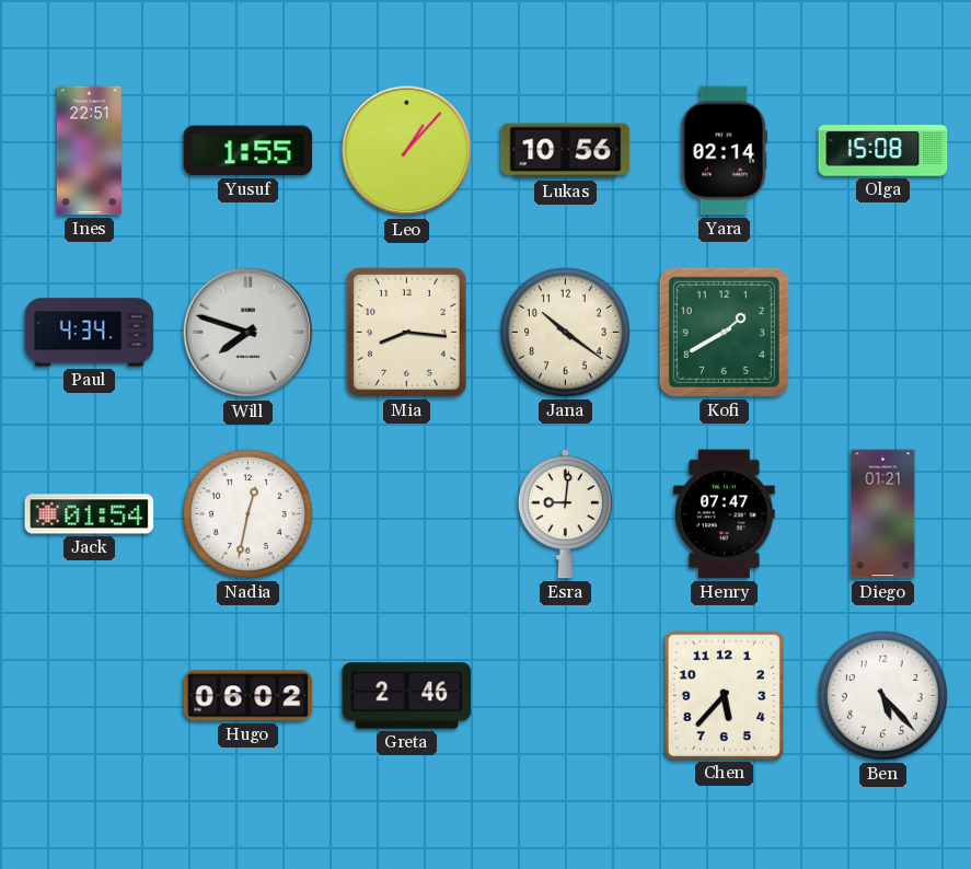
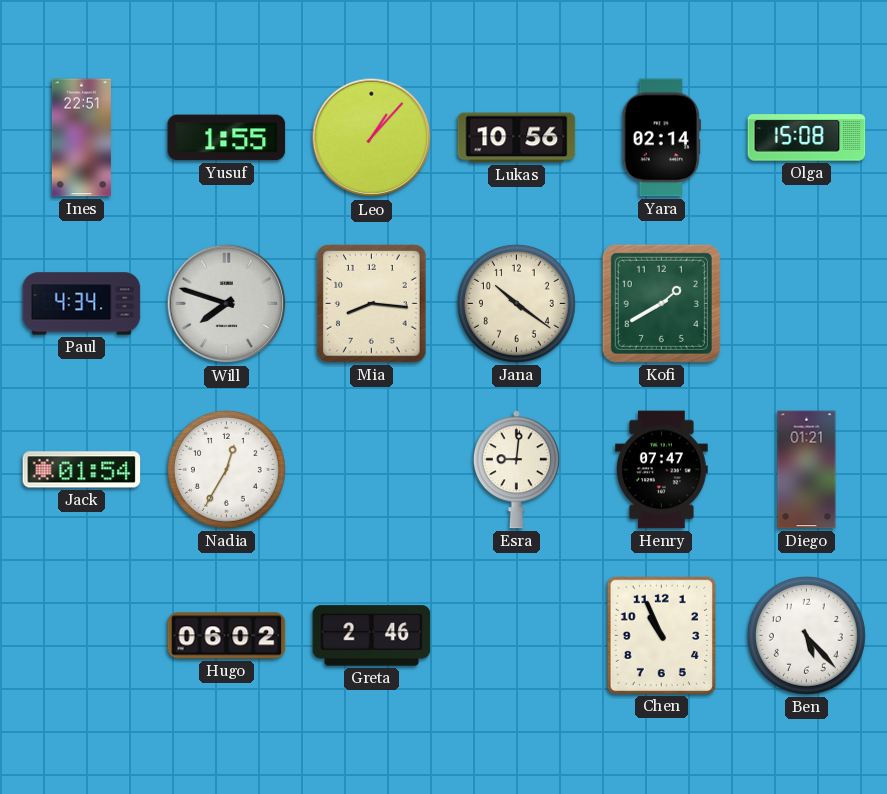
Nadia: 12:32 -> 12:35
Chen: 5:37 -> 10:56
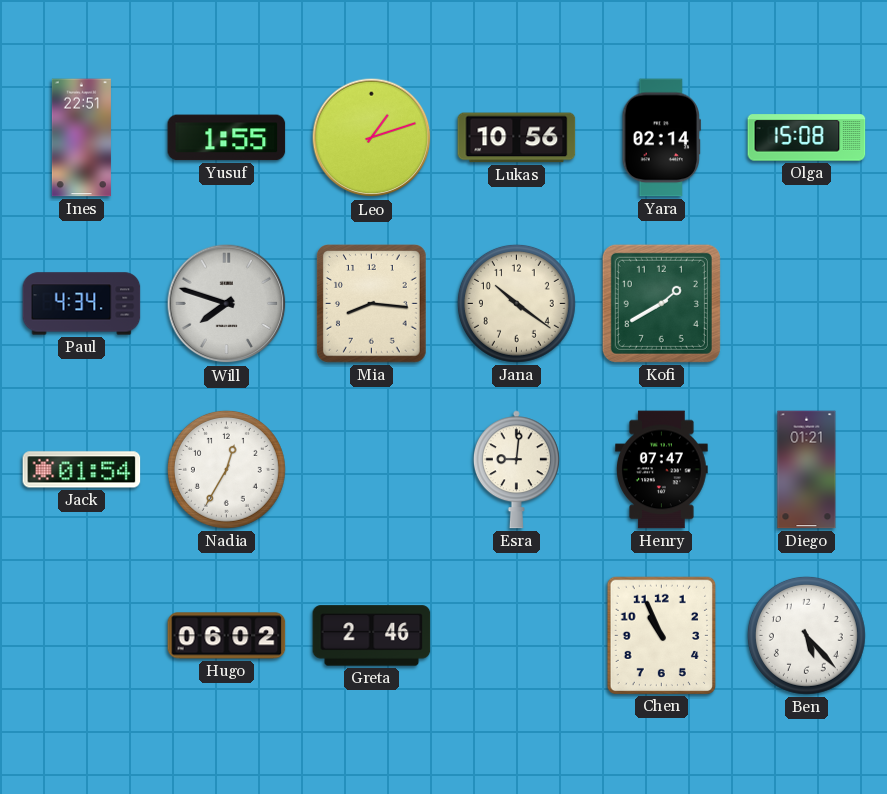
Leo: 1:07 -> 1:12
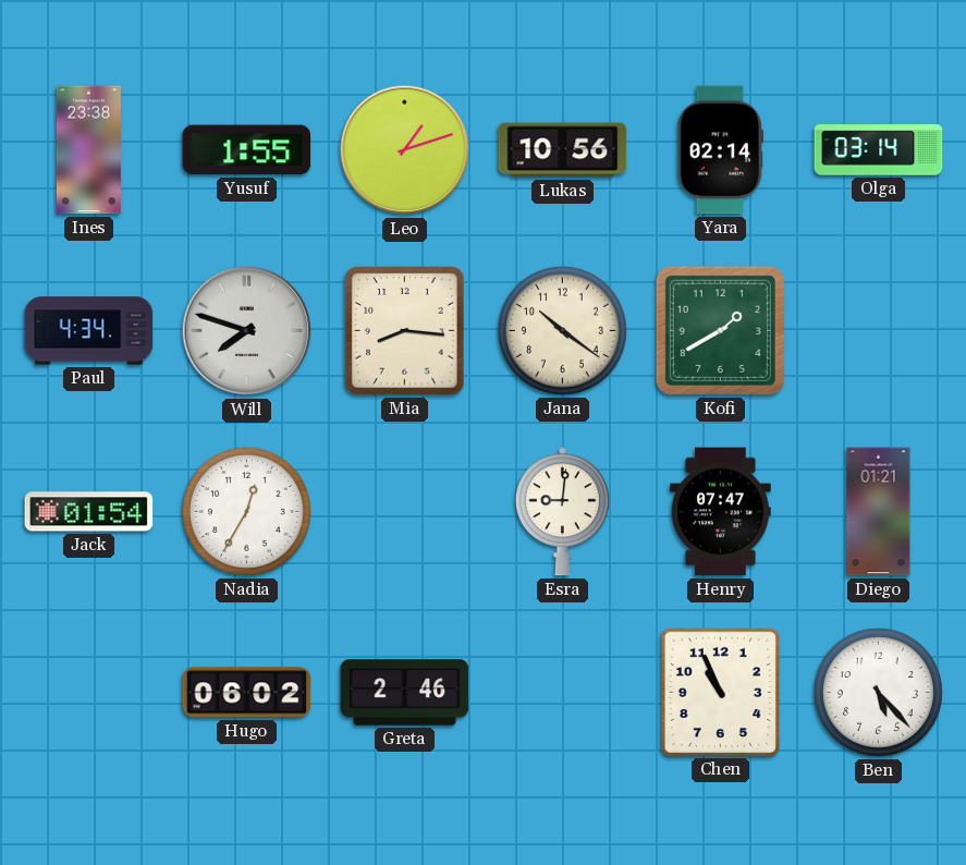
Ines: 22:51 -> 23:38
Olga: 15:08 -> 03:14
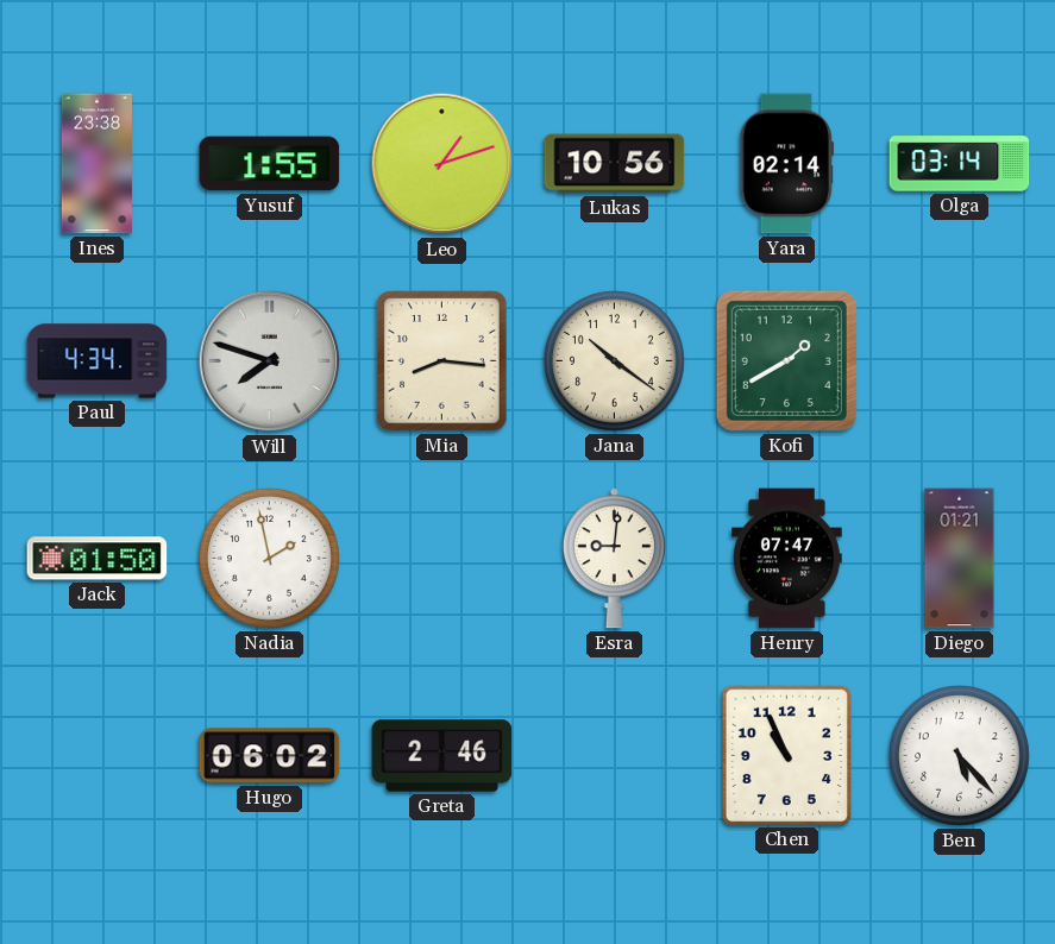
Jack: 01:54 -> 01:50
Nadia: 12:35 -> 1:58
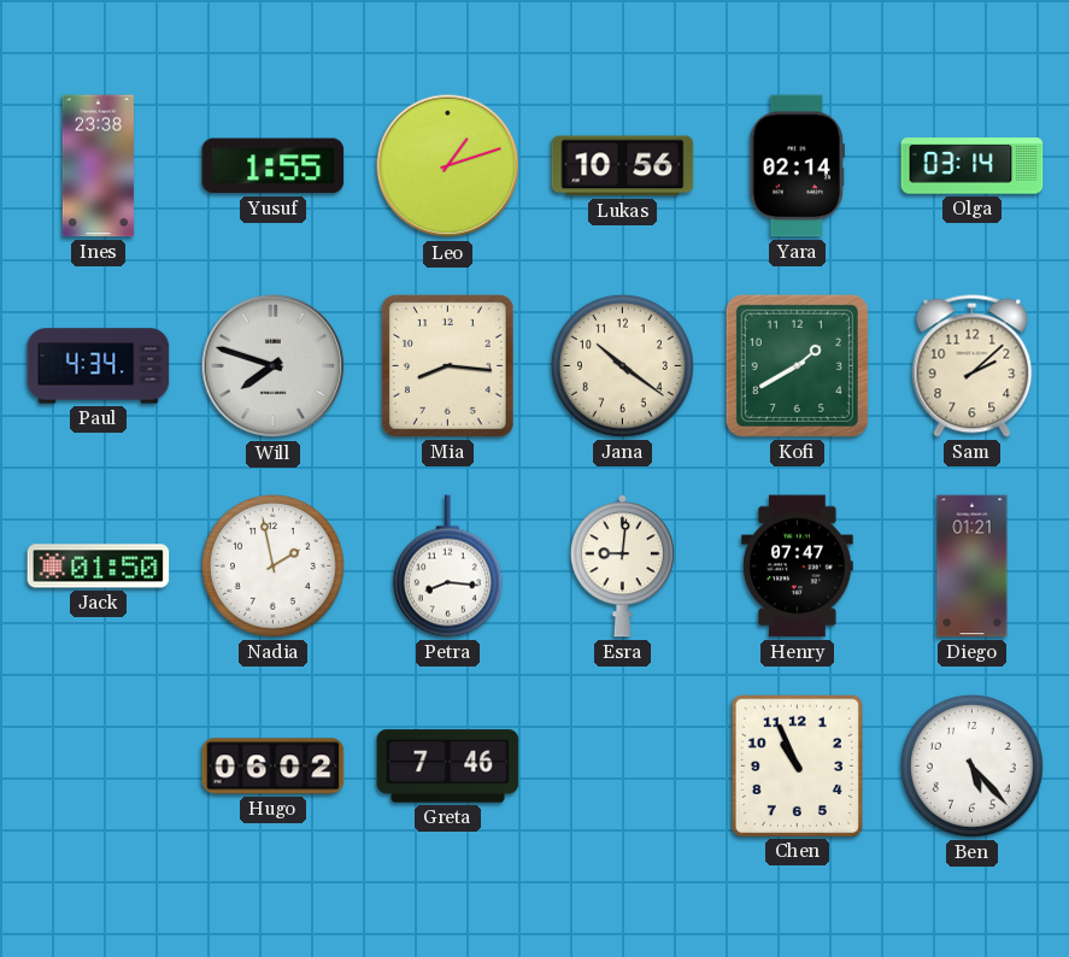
Sam: none -> 2:08
Petra: none -> 8:16
Greta: 2:46 -> 7:46
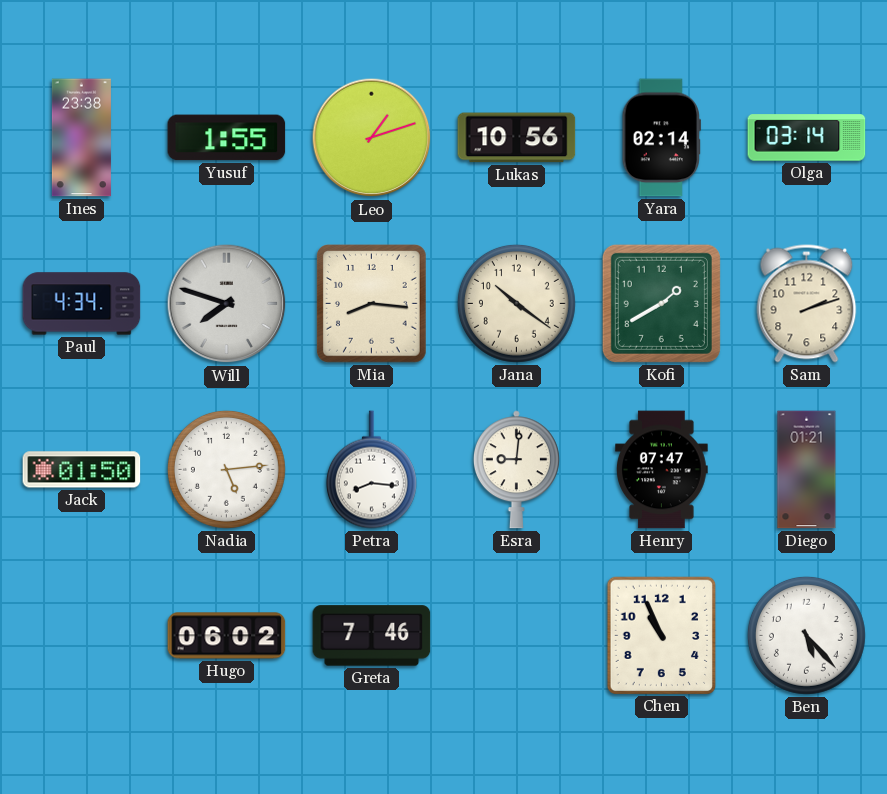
Sam: 2:08 -> 2:12
Nadia: 1:58 -> 5:14
